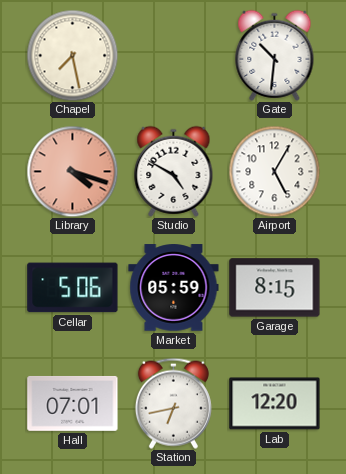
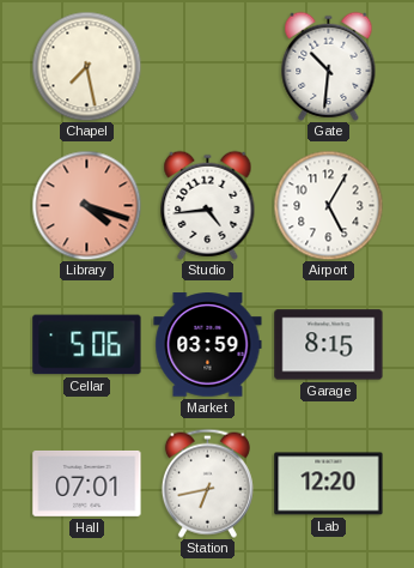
Studio: 4:50 -> 4:44
Market: 05:59 -> 03:59
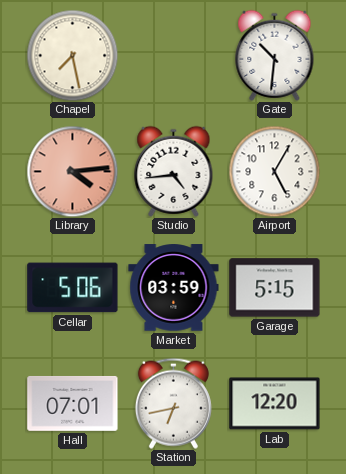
Library: 4:18 -> 4:14
Garage: 8:15 -> 5:15
